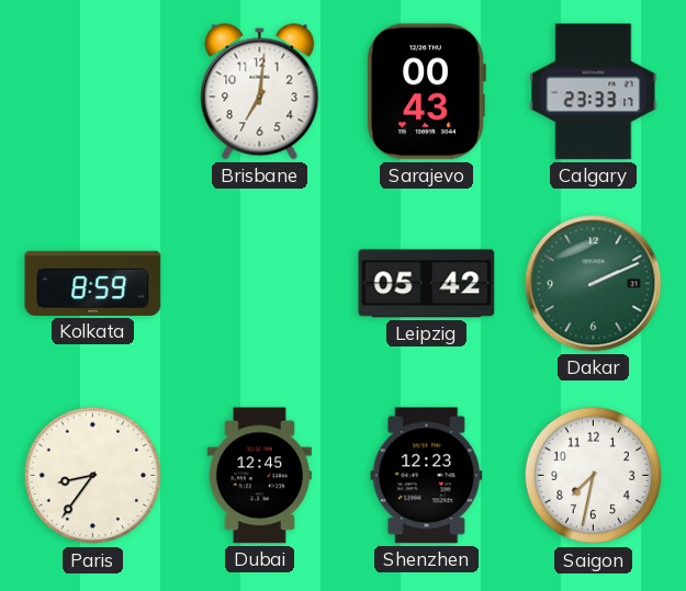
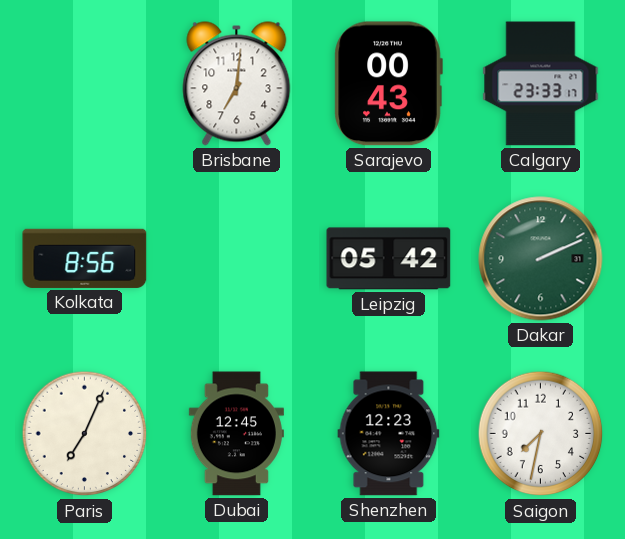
Kolkata: 8:59 -> 8:56
Paris: 8:36 -> 7:04
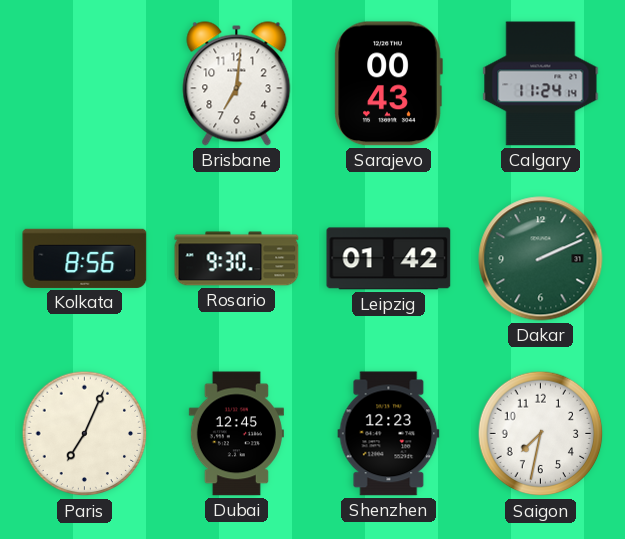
Calgary: 23:33 -> 11:24
Rosario: none -> 9:30
Leipzig: 05:42 -> 01:42
